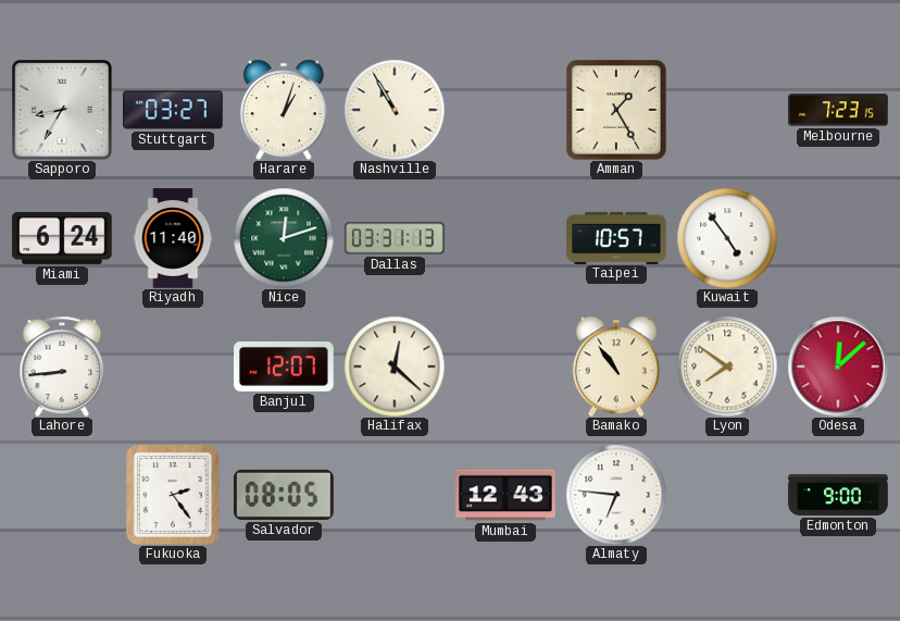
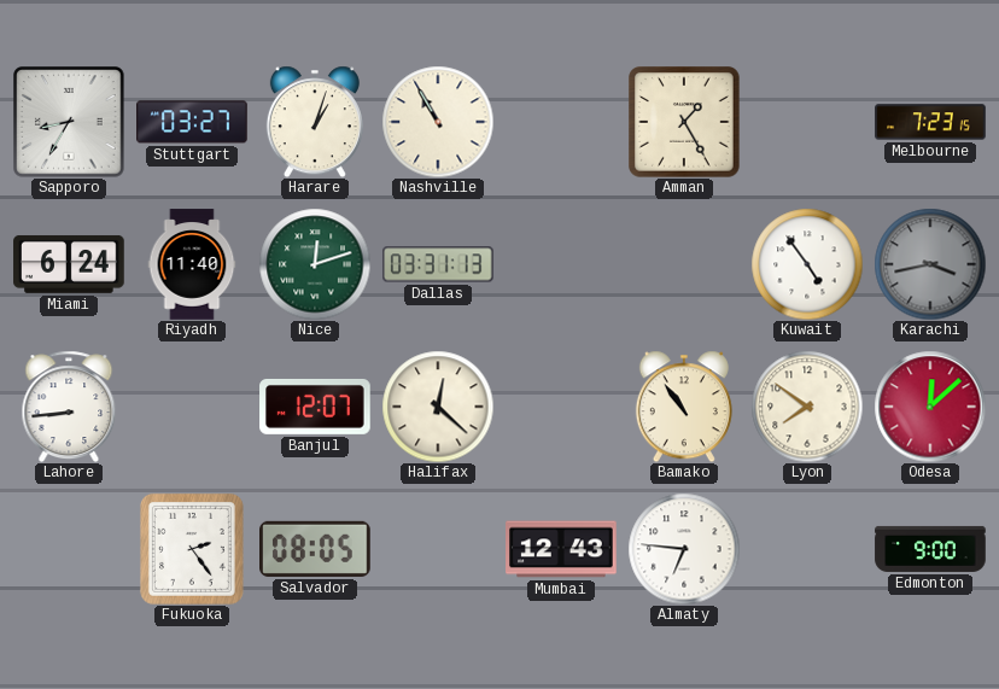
Taipei: 10:57 -> none
Karachi: none -> 3:43
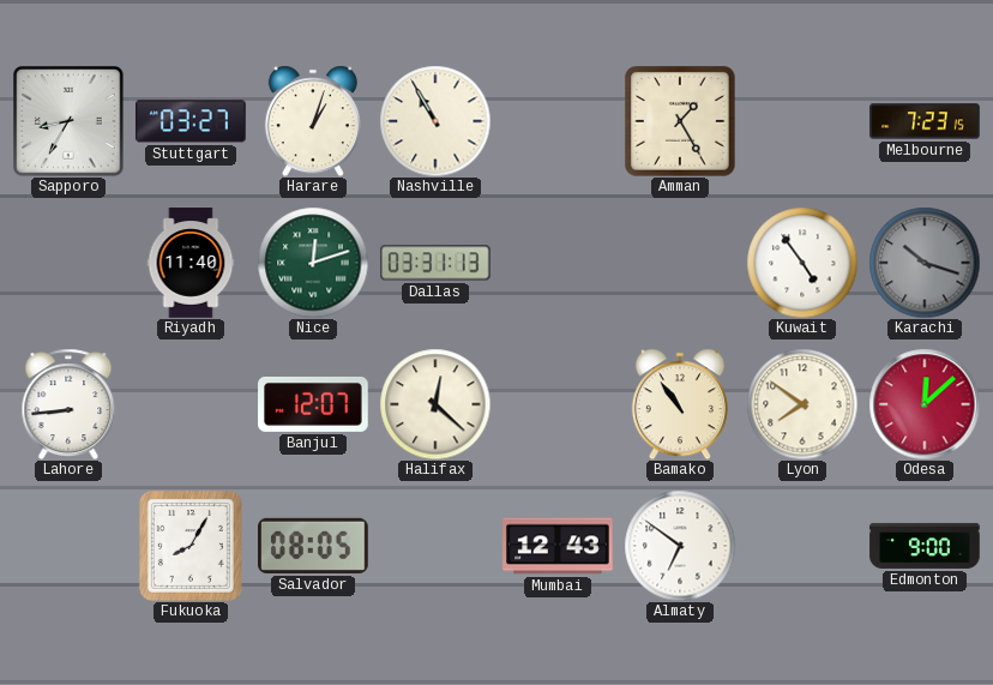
Miami: 6:24 -> none
Karachi: 3:43 -> 10:18
Fukuoka: 2:24 -> 8:05
Almaty: 6:46 -> 6:51
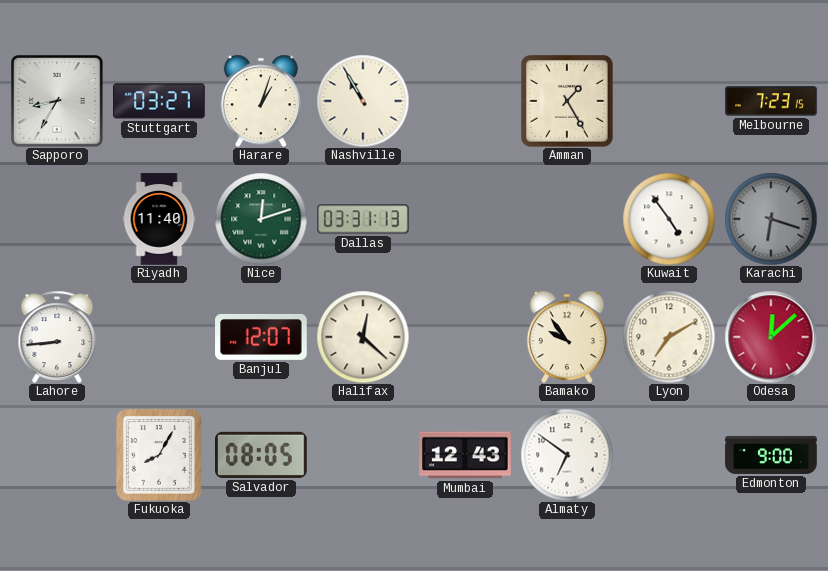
Karachi: 10:18 -> 6:18
Bamako: 10:54 -> 9:54
Lyon: 7:51 -> 7:10
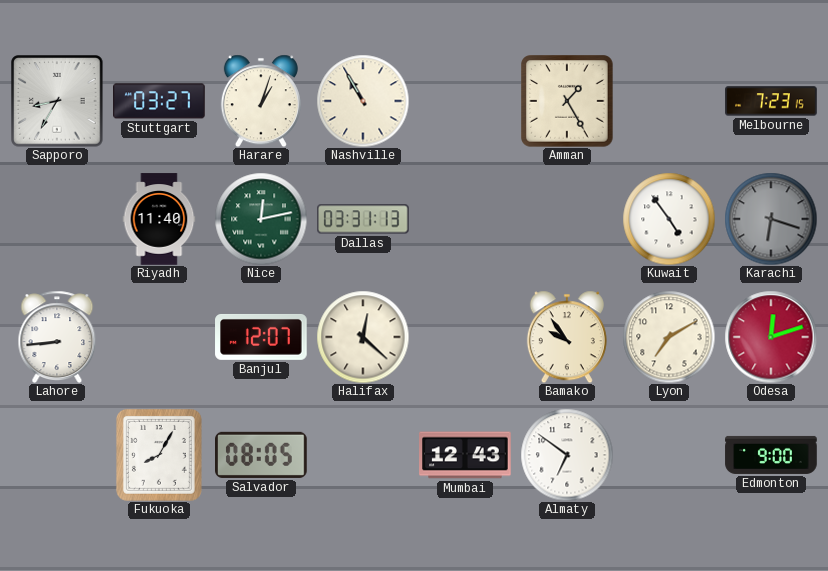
Nice: 12:12 -> 12:13
Odesa: 12:08 -> 12:12
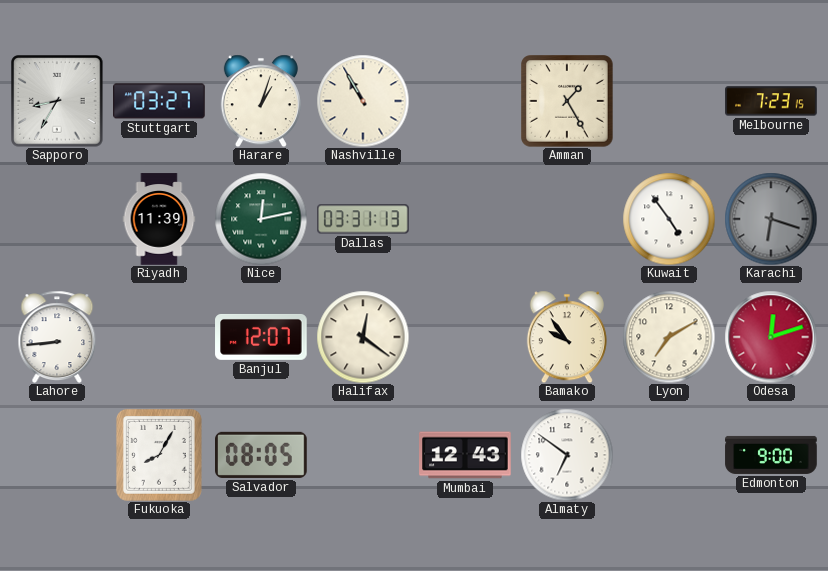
Riyadh: 11:40 -> 11:39
Halifax: 12:22 -> 12:21
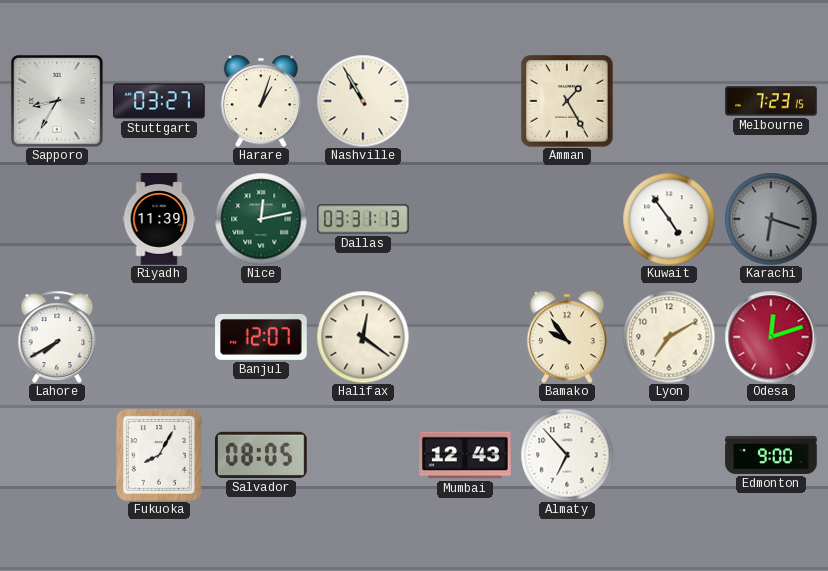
Lahore: 8:44 -> 7:40
Almaty: 6:51 -> 6:53
